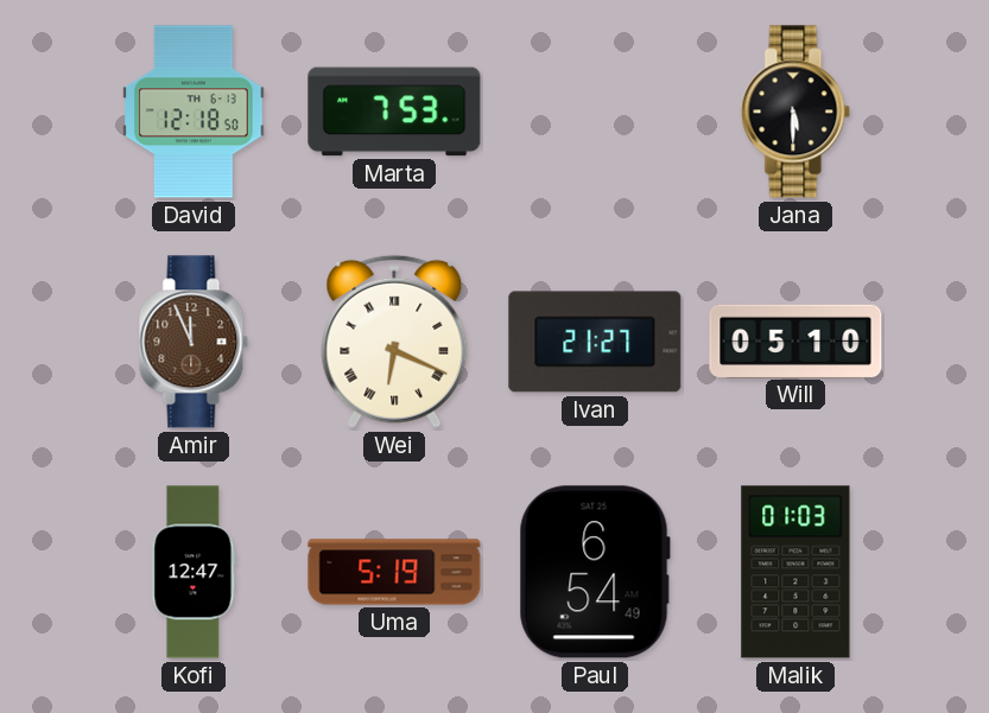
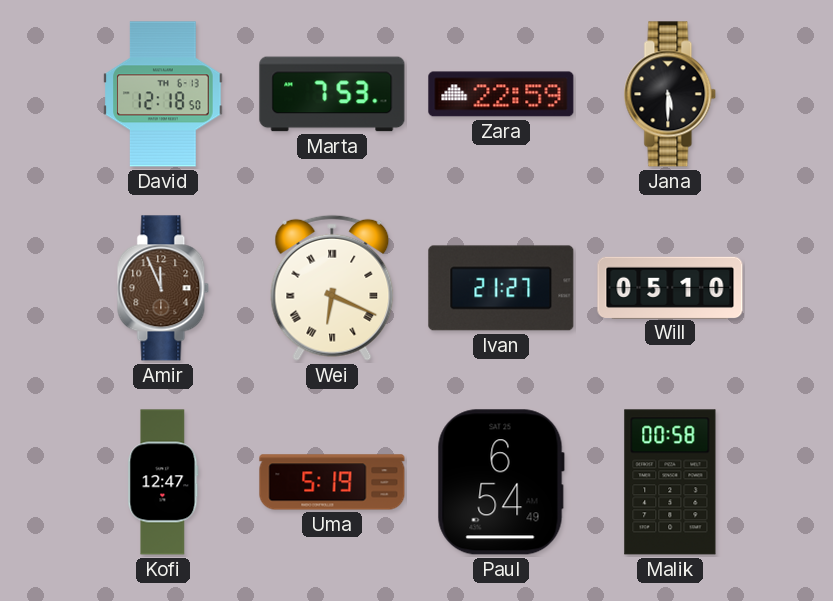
Zara: none -> 22:59
Malik: 01:03 -> 00:58
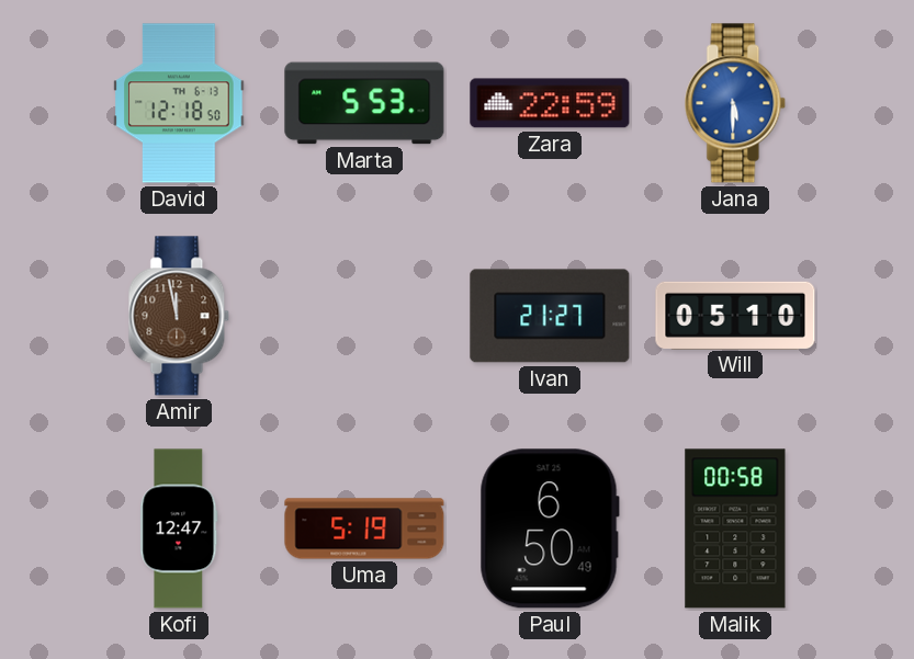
Marta: 7:53 -> 5:53
Jana dial: black -> blue
Amir: 11:56 -> 11:58
Wei: 6:19 -> none
Paul: 6:54 -> 6:50
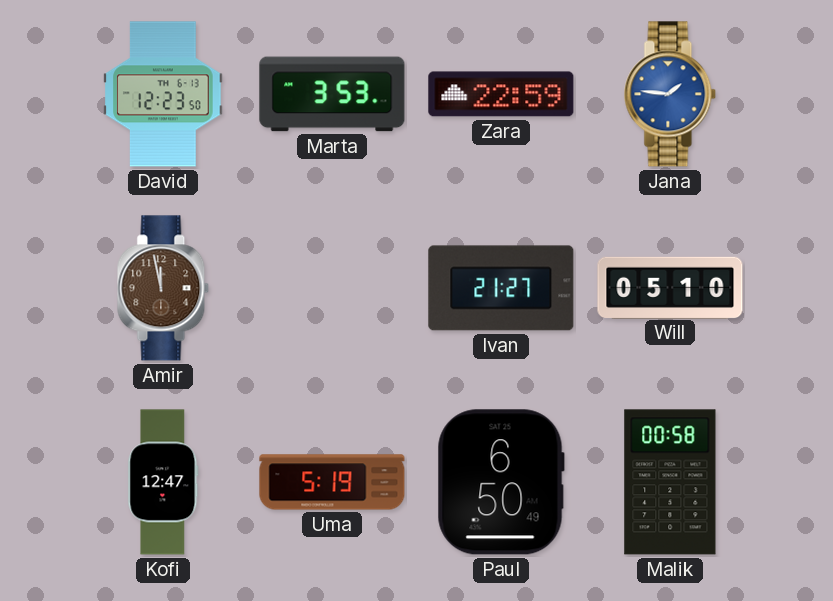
David: 12:18 -> 12:23
Marta: 5:53 -> 3:53
Jana: 5:30 -> 1:46
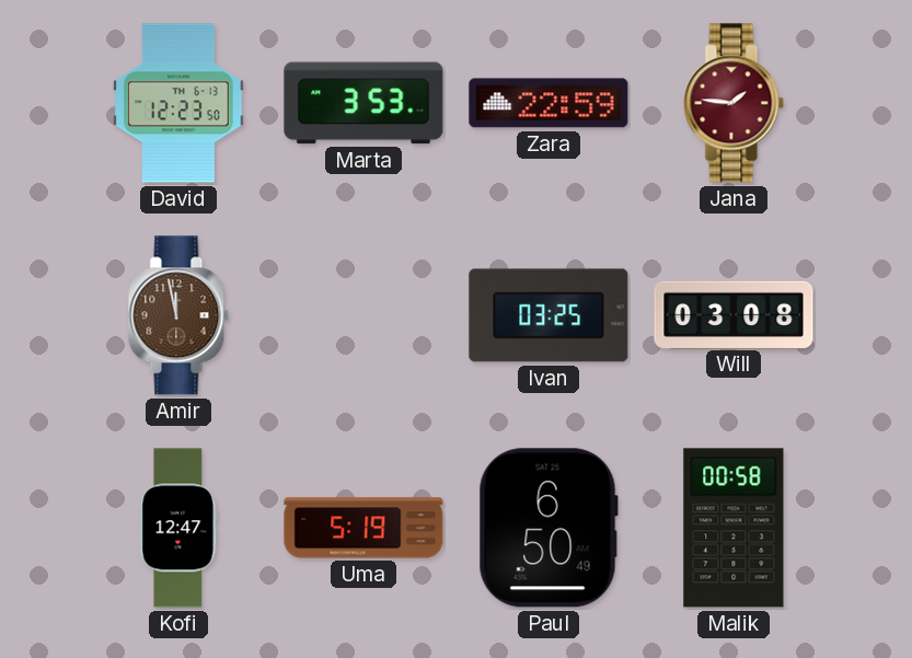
Jana dial: blue -> burgundy
Ivan: 21:27 -> 03:25
Will: 05:10 -> 03:08
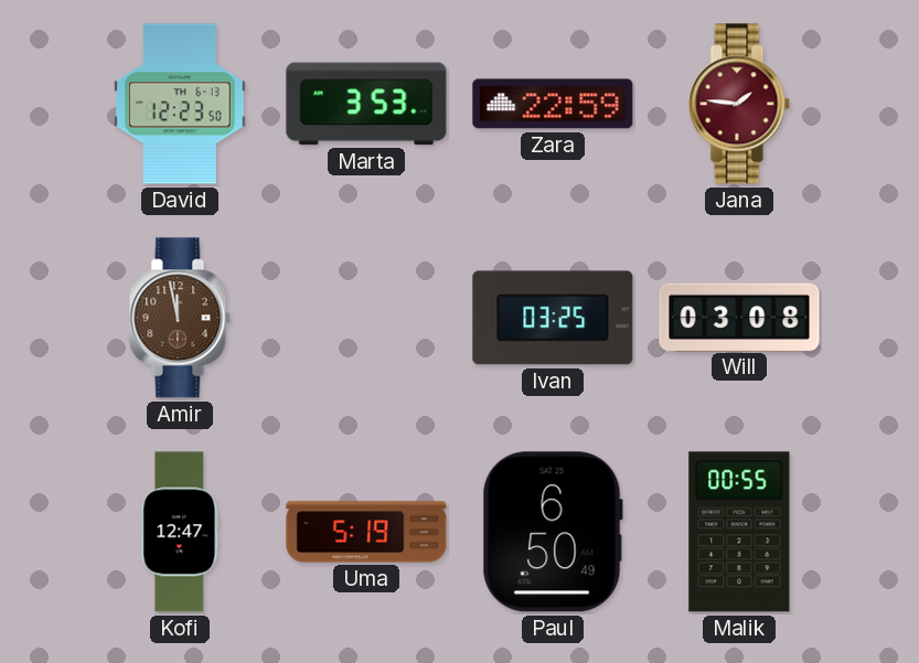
Malik: 00:58 -> 00:55
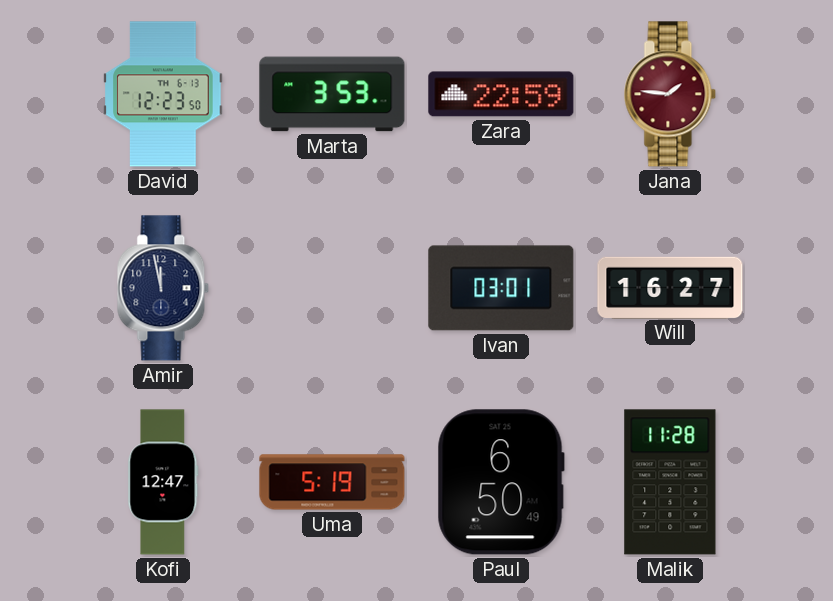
Amir dial: brown -> navy
Ivan: 03:25 -> 03:01
Will: 03:08 -> 16:27
Malik: 00:55 -> 11:28
